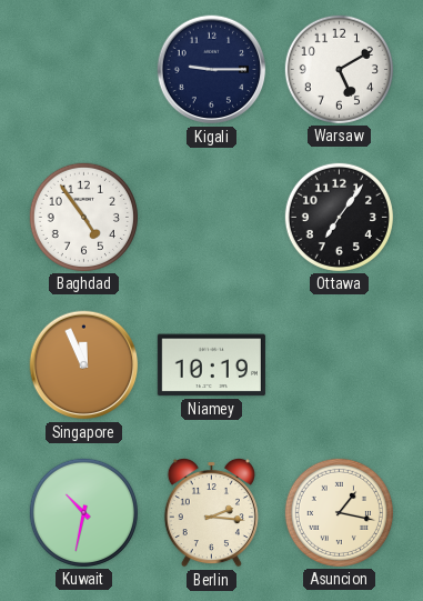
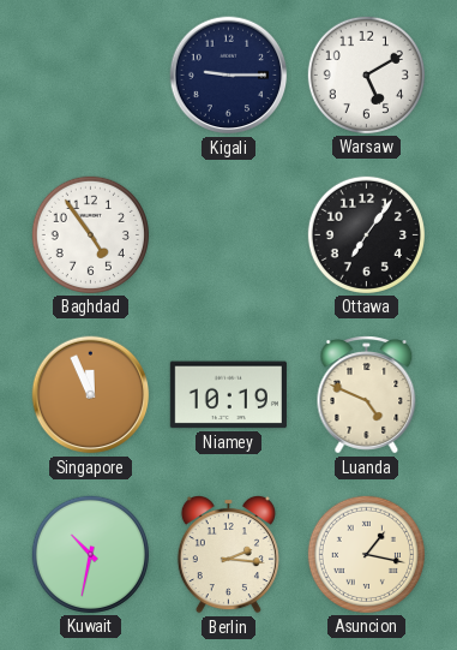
Luanda: none -> 4:49
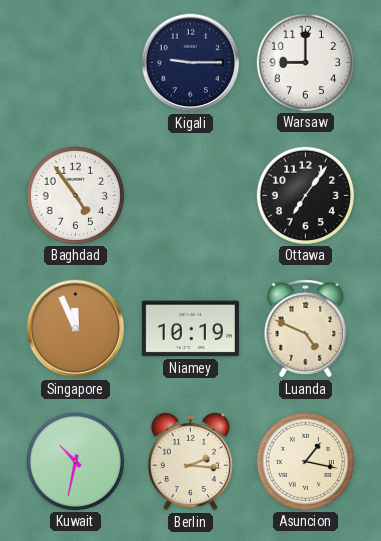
Warsaw: 5:10 -> 9:00
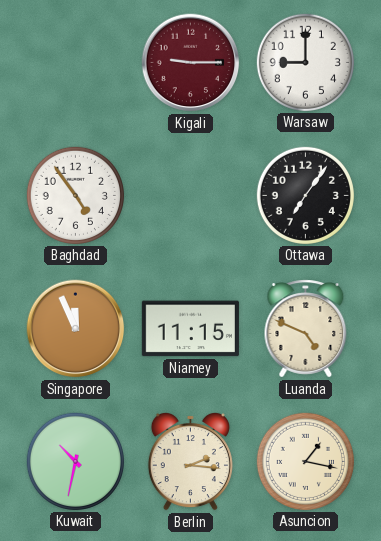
Kigali dial: navy -> burgundy
Niamey: 10:19 -> 11:15
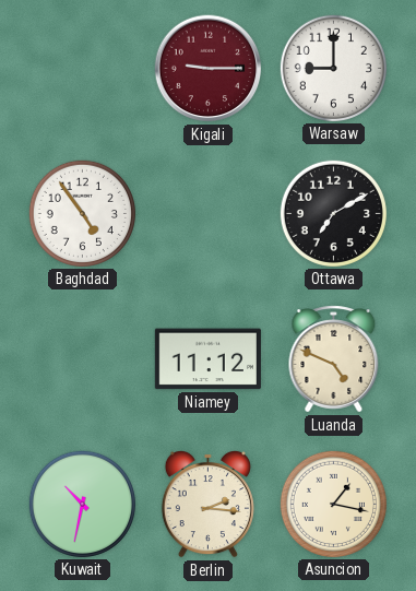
Ottawa: 7:06 -> 7:10
Singapore: 11:56 -> none
Niamey: 11:15 -> 11:12
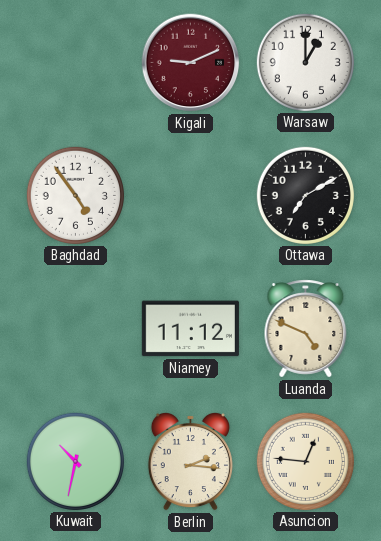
Kigali: 9:15 -> 9:11
Warsaw: 9:00 -> 1:00
Asuncion: 1:17 -> 12:46
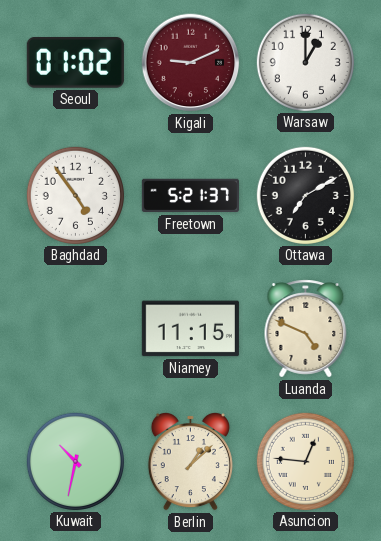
Seoul: none -> 01:02
Freetown: none -> 5:21
Niamey: 11:12 -> 11:15
Berlin: 2:16 -> 1:08
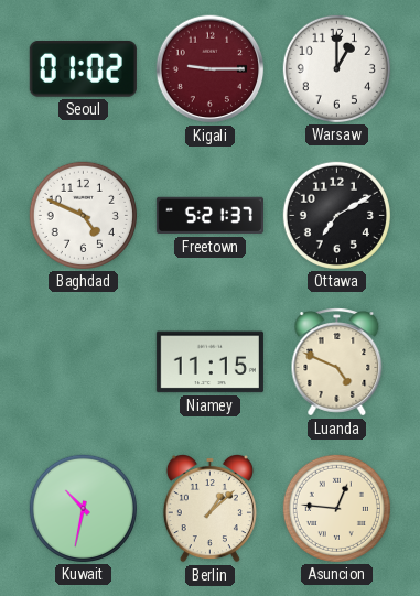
Kigali: 9:11 -> 9:15
Baghdad: 4:54 -> 4:49
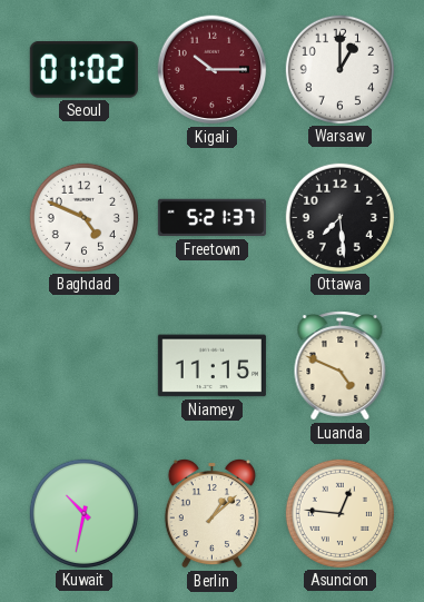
Kigali: 9:15 -> 10:15
Ottawa: 7:10 -> 7:29
